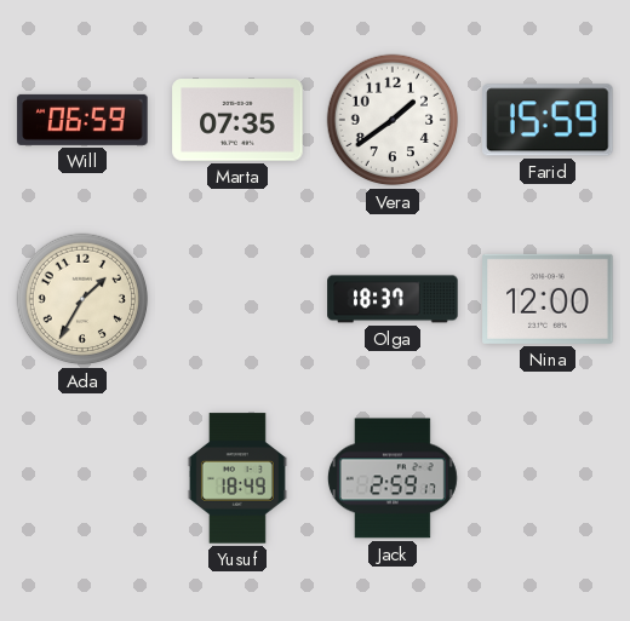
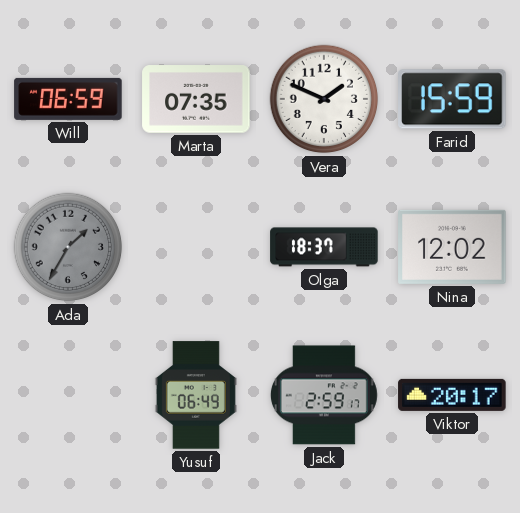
Vera: 1:39 -> 1:49
Ada dial: cream -> grey
Nina: 12:00 -> 12:02
Yusuf: 18:49 -> 06:49
Viktor: none -> 20:17
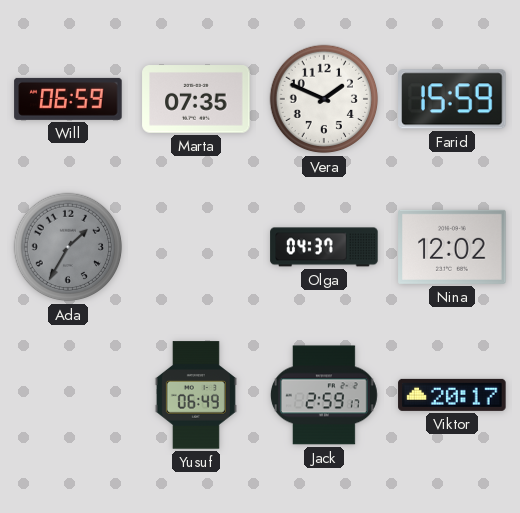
Olga: 18:37 -> 04:37
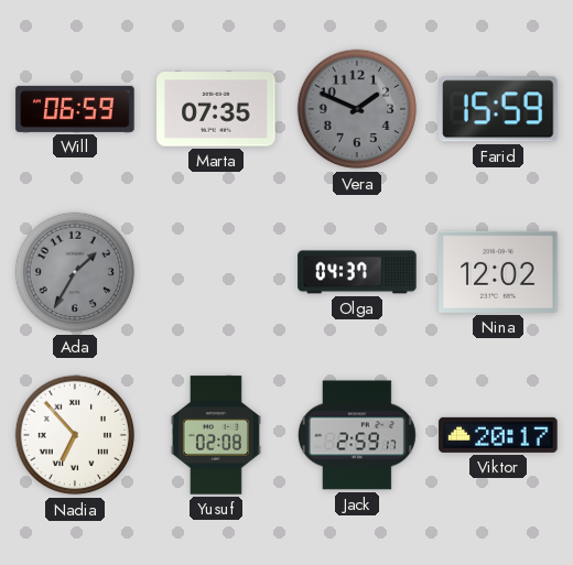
Vera dial: white -> grey
Nadia: none -> 6:53
Yusuf: 06:49 -> 02:08
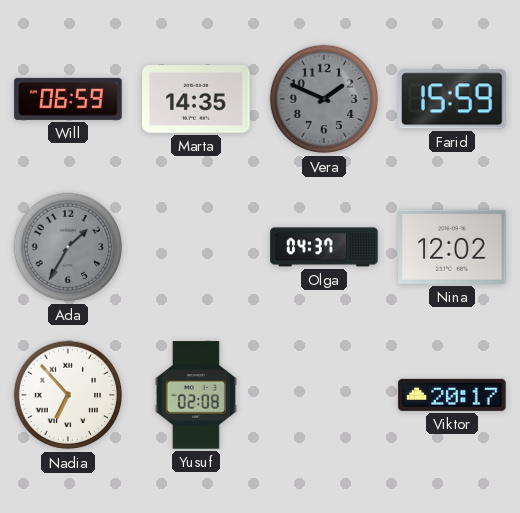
Marta: 07:35 -> 14:35
Jack: 2:59 -> none
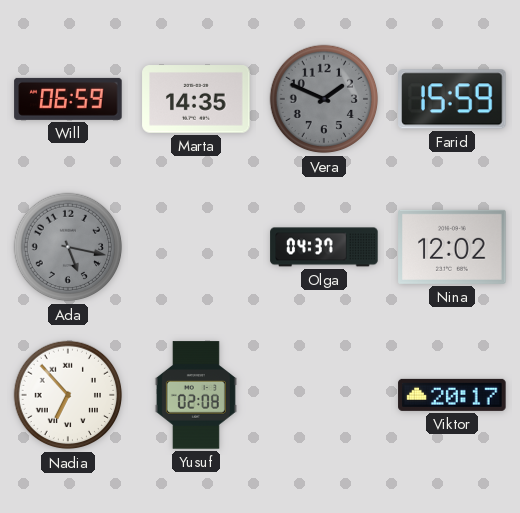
Ada: 1:35 -> 5:17
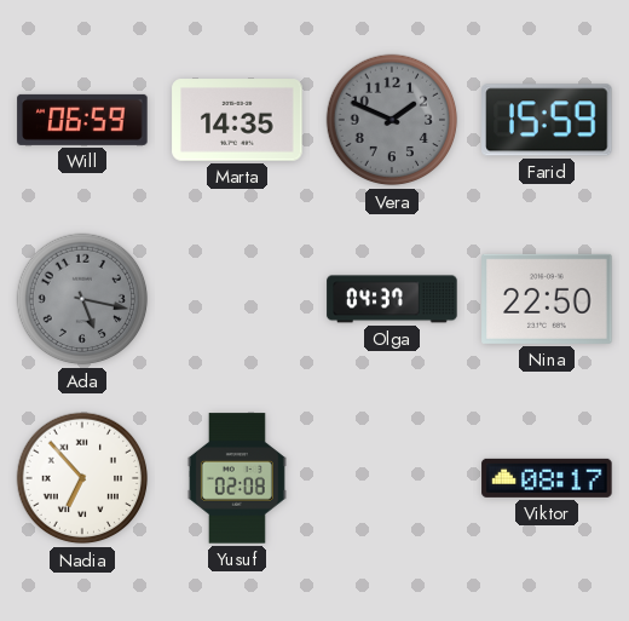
Nina: 12:02 -> 22:50
Viktor: 20:17 -> 08:17
